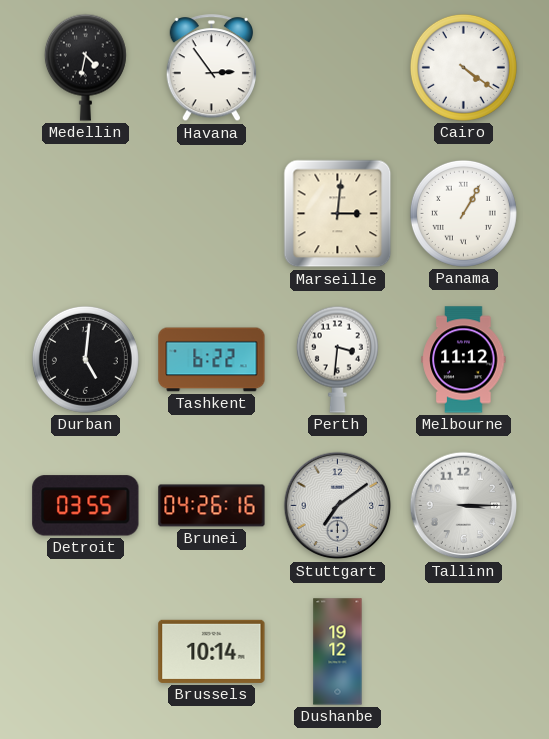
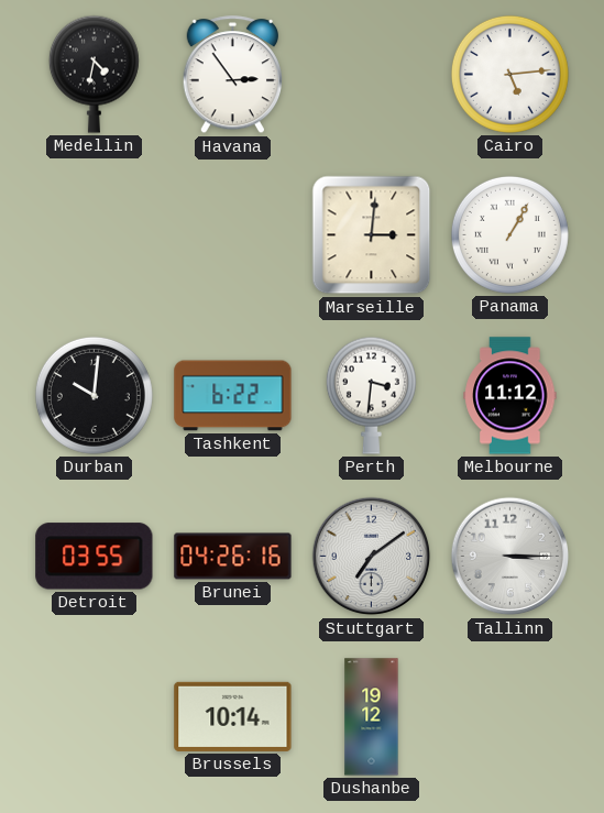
Cairo: 4:21 -> 5:14
Durban: 5:01 -> 10:01
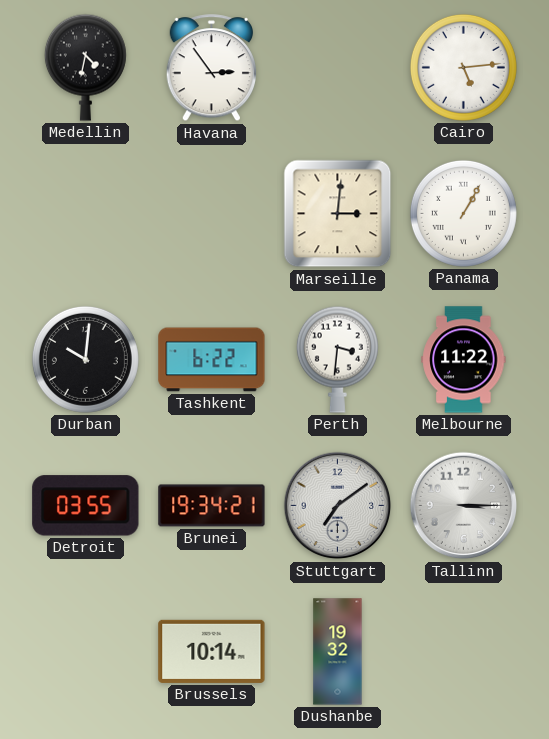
Melbourne: 11:12 -> 11:22
Brunei: 04:26 -> 19:34
Dushanbe: 19:12 -> 19:32
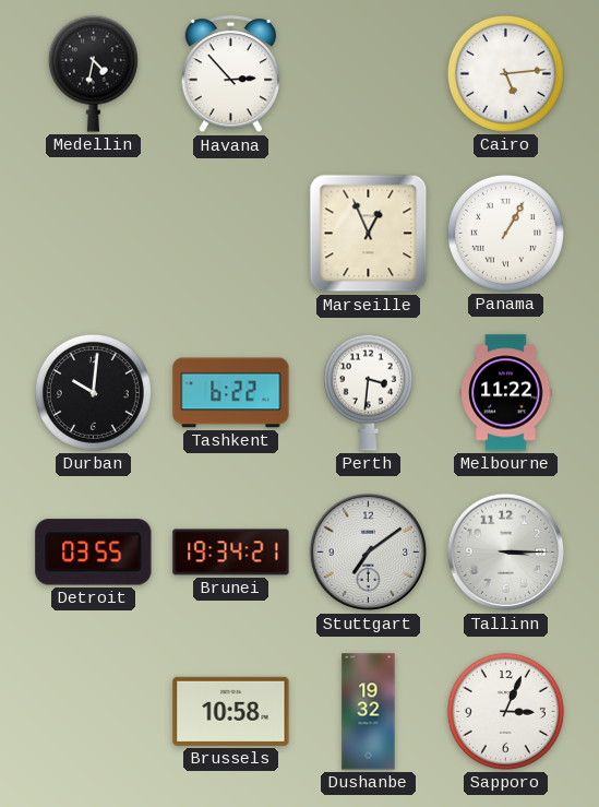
Havana: 2:54 -> 2:53
Marseille: 3:01 -> 12:56
Brussels: 10:14 -> 10:58
Sapporo: none -> 3:04
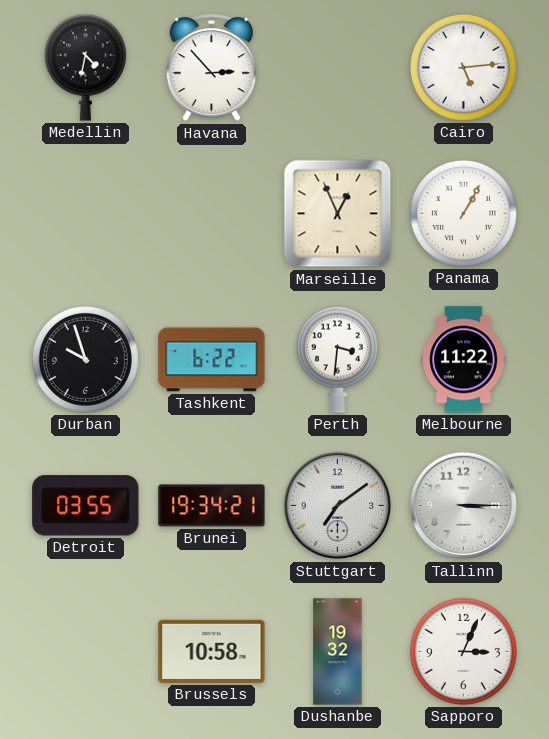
Durban: 10:01 -> 9:57
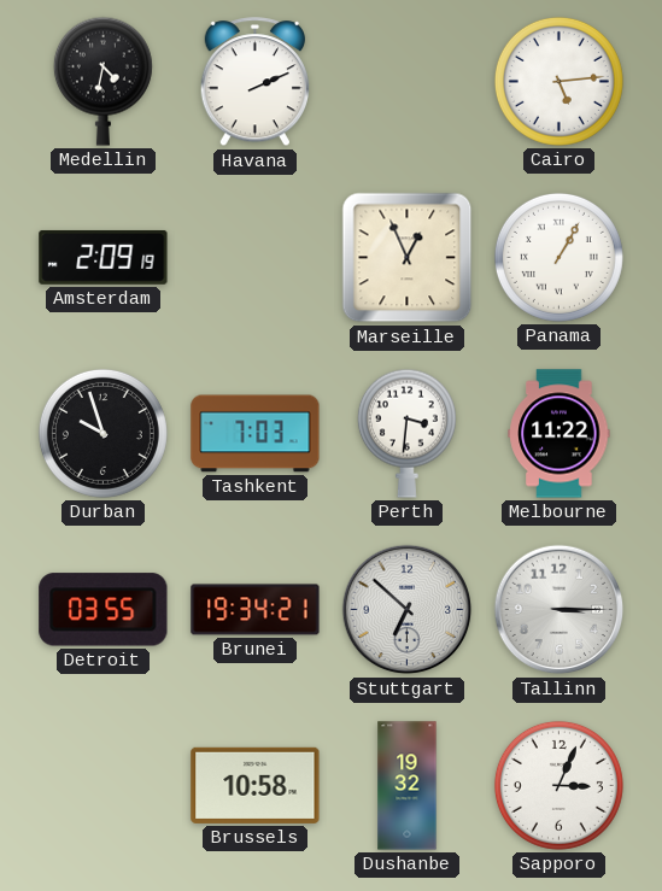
Havana: 2:53 -> 2:11
Amsterdam: none -> 2:09
Tashkent: 6:22 -> 7:03
Stuttgart: 7:09 -> 6:52
